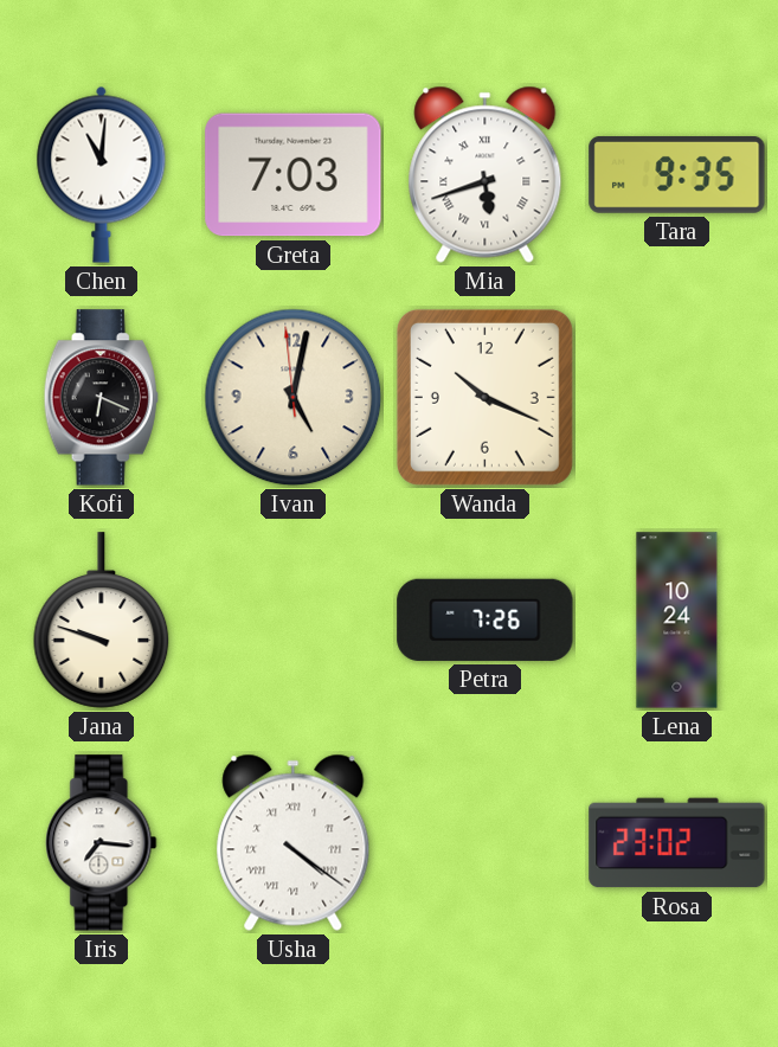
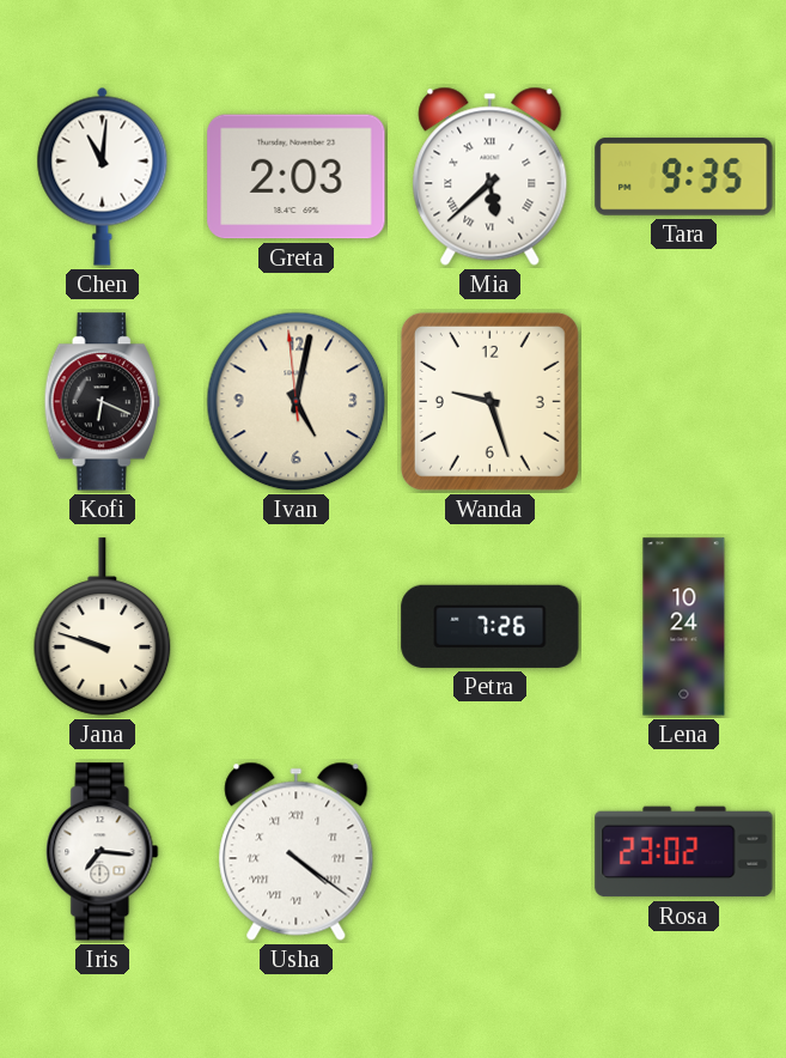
Greta: 7:03 -> 2:03
Mia: 5:42 -> 5:38
Wanda: 10:19 -> 9:27
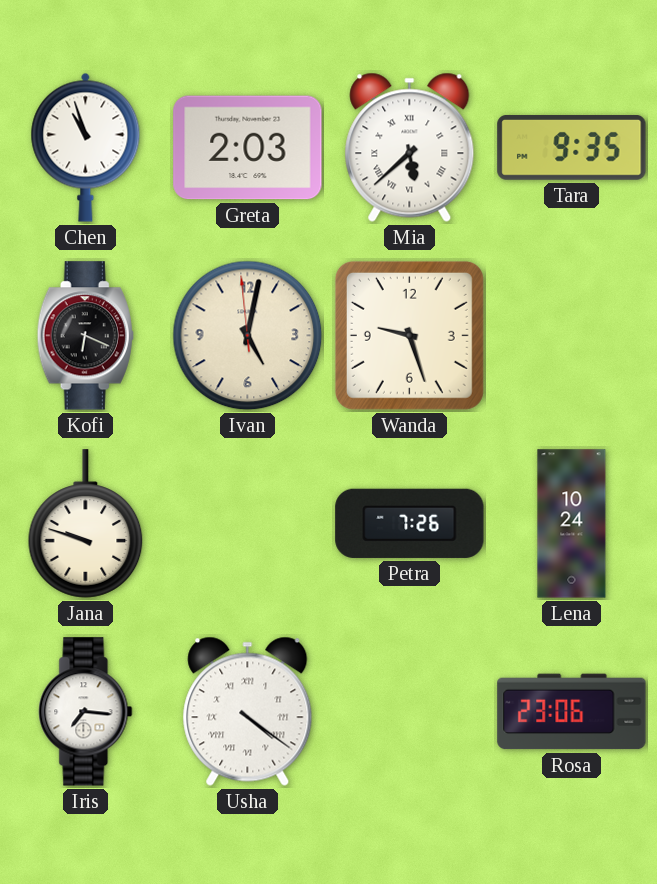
Chen: 11:01 -> 10:57
Rosa: 23:02 -> 23:06
